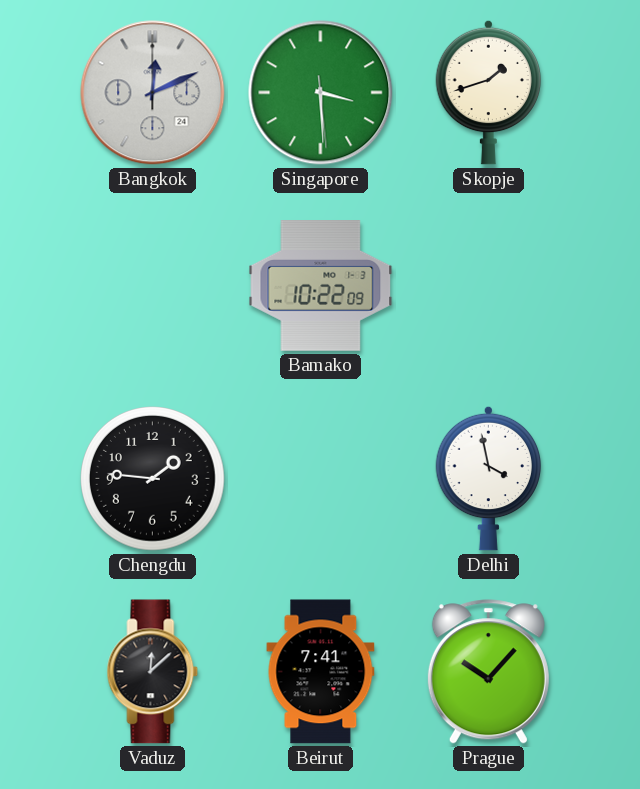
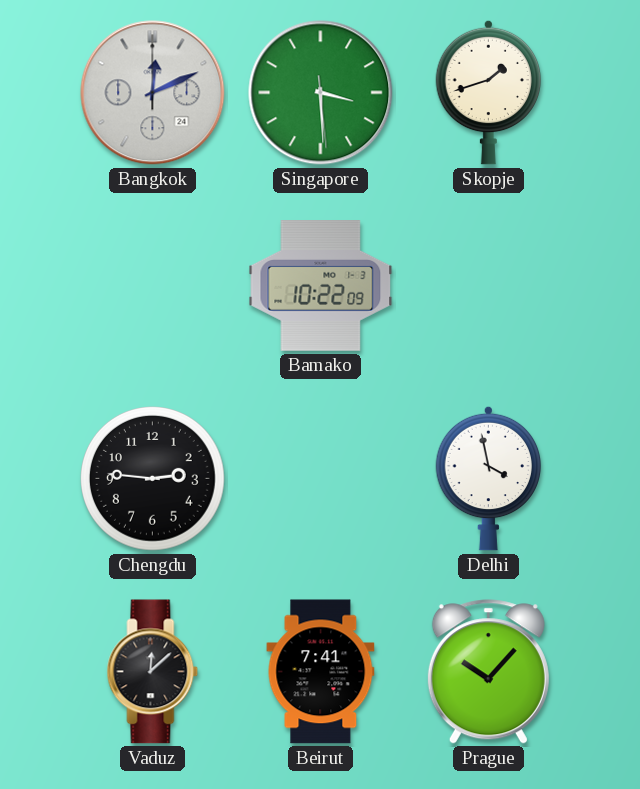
Chengdu: 1:46 -> 2:46
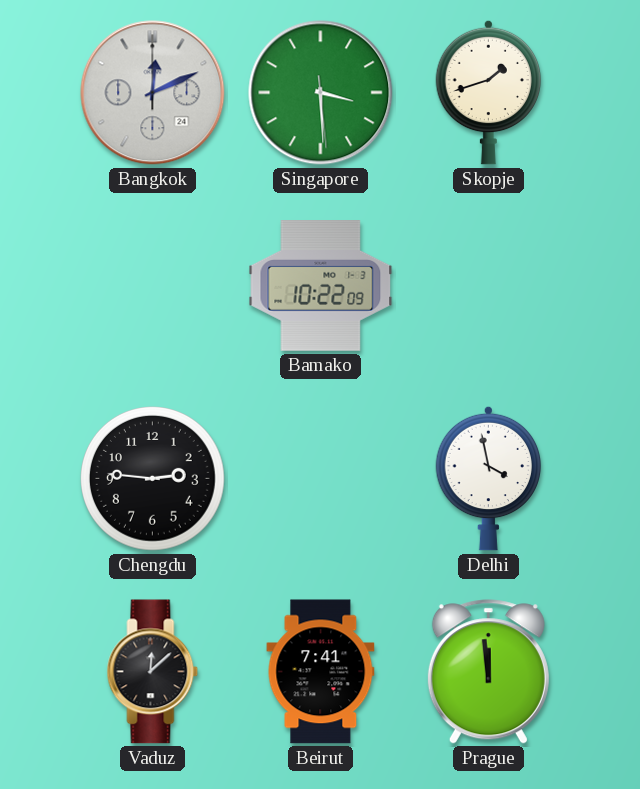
Prague: 10:07 -> 11:59
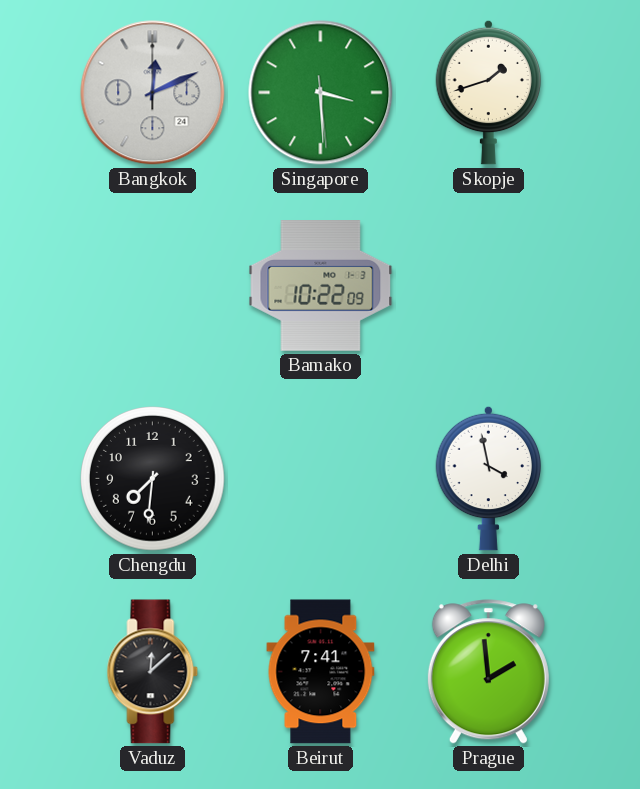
Chengdu: 2:46 -> 7:31
Prague: 11:59 -> 1:59
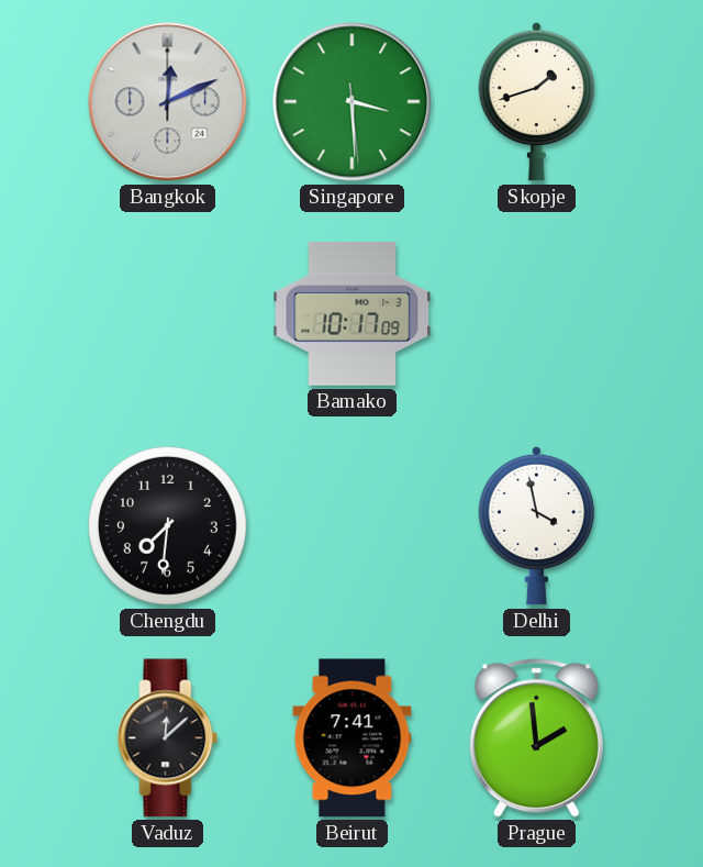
Bamako: 10:22 -> 10:17
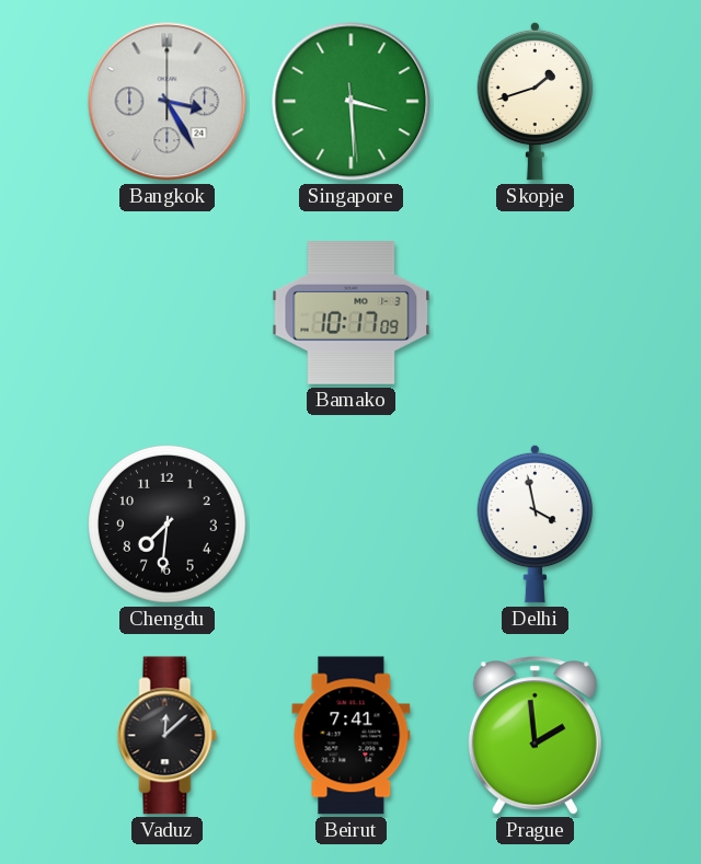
Bangkok: 12:11 -> 3:25
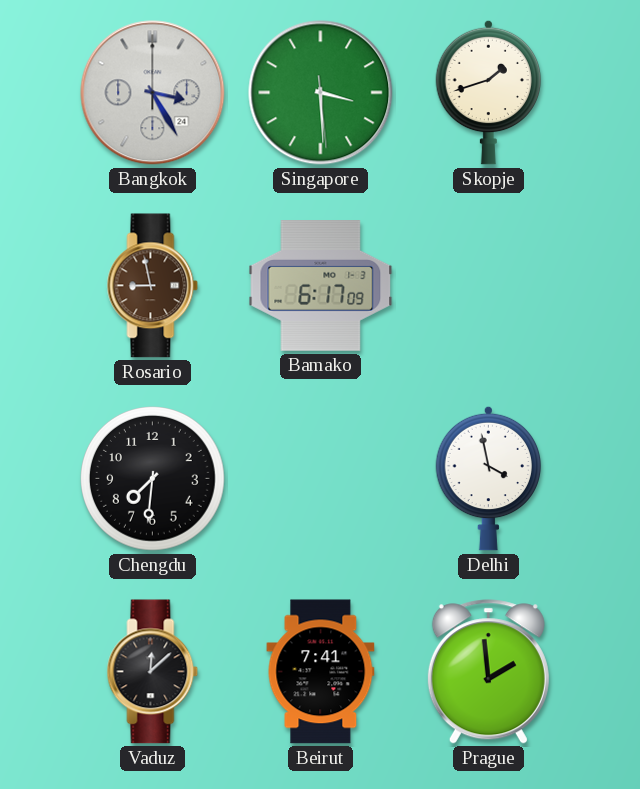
Rosario: none -> 8:58
Bamako: 10:17 -> 6:17
